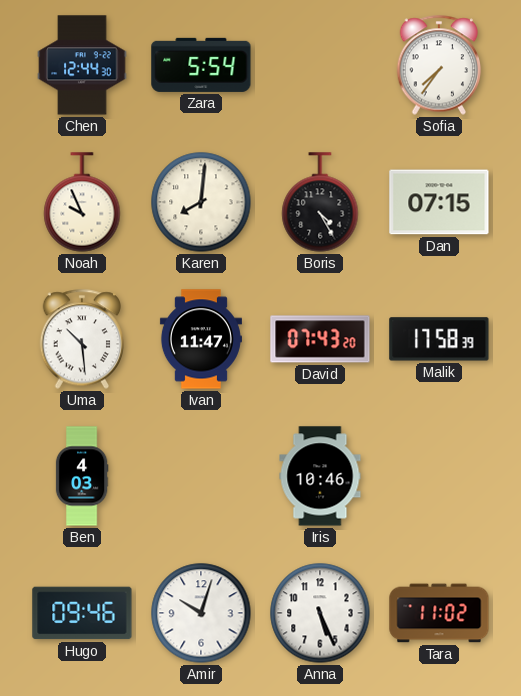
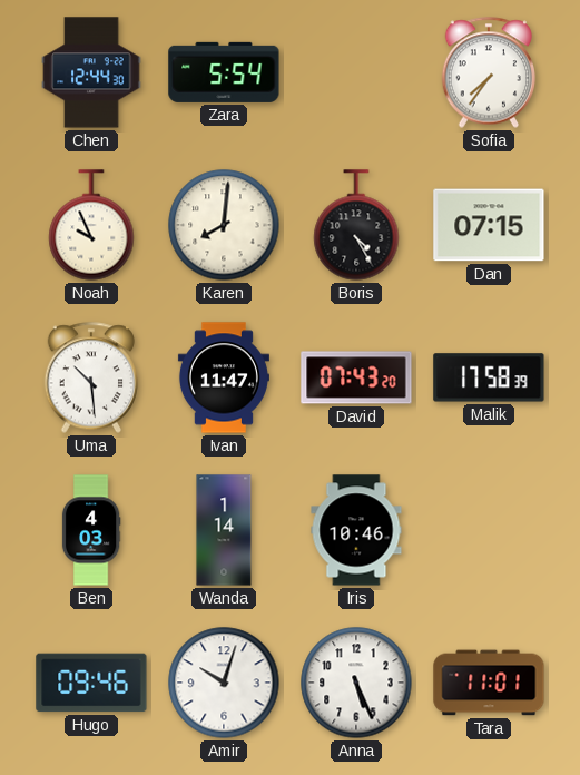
Wanda: none -> 1:14
Tara: 11:02 -> 11:01
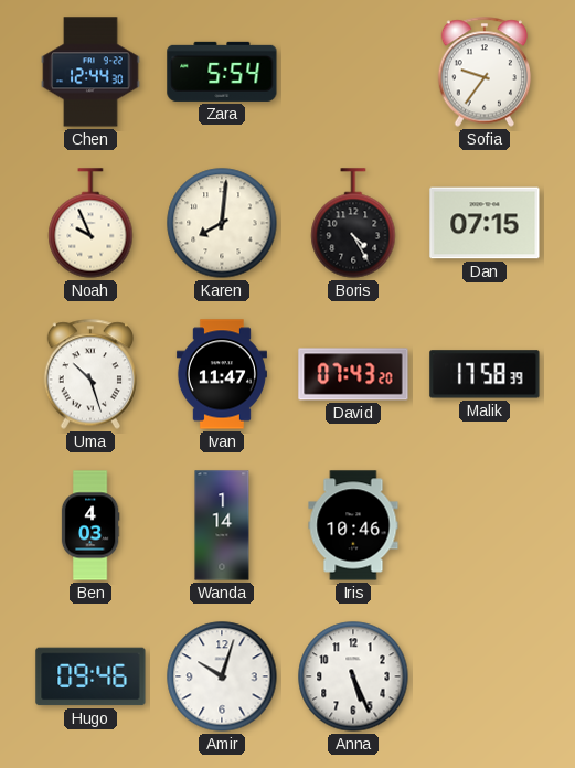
Sofia: 7:36 -> 9:36
Uma: 10:29 -> 10:27
Tara: 11:01 -> none
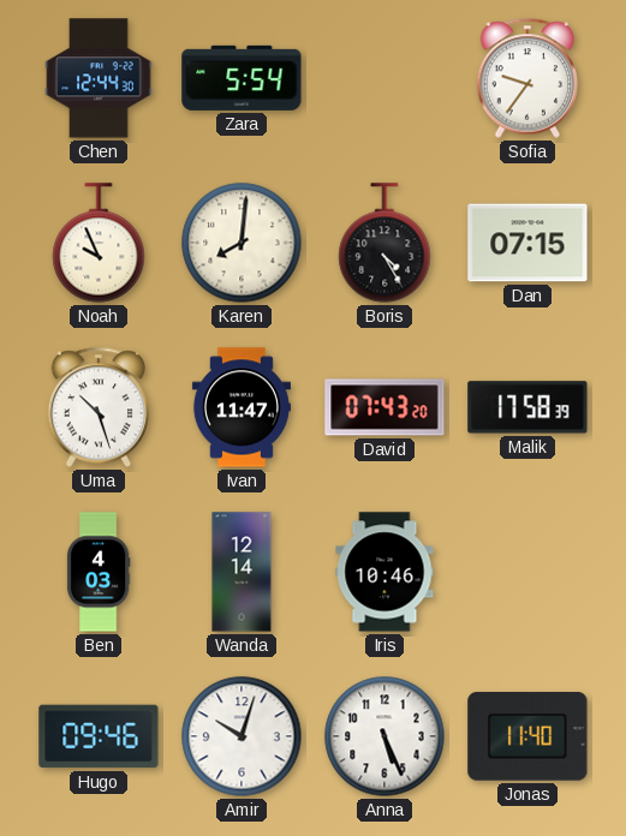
Wanda: 1:14 -> 12:14
Jonas: none -> 11:40
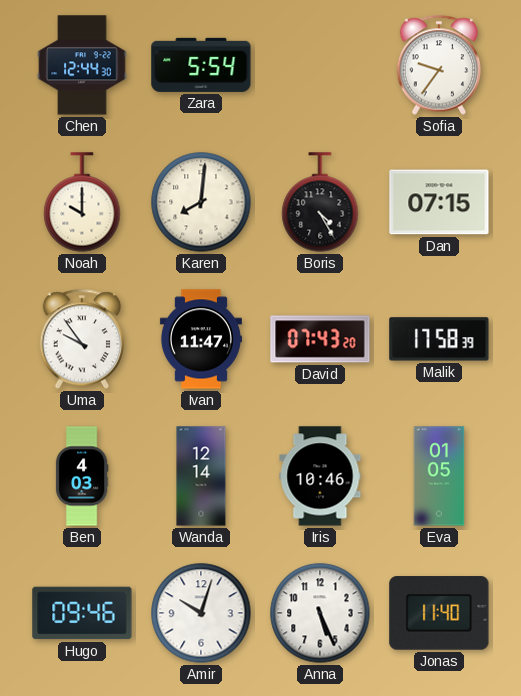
Noah: 9:56 -> 10:00
Uma: 10:27 -> 9:54
Eva: none -> 01:05
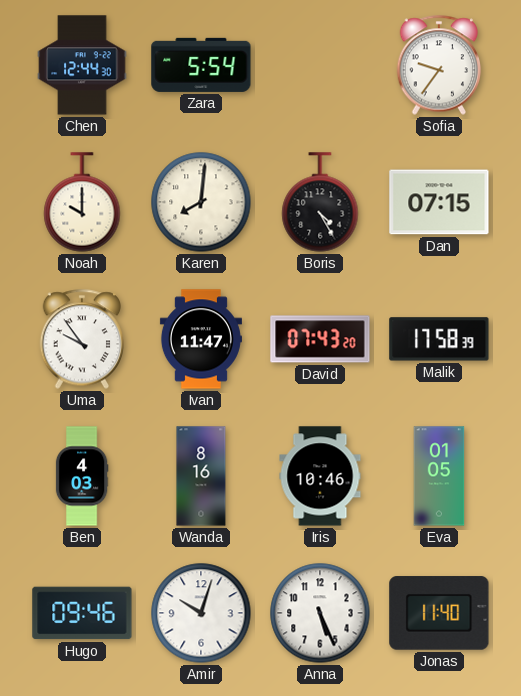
Wanda: 12:14 -> 8:16
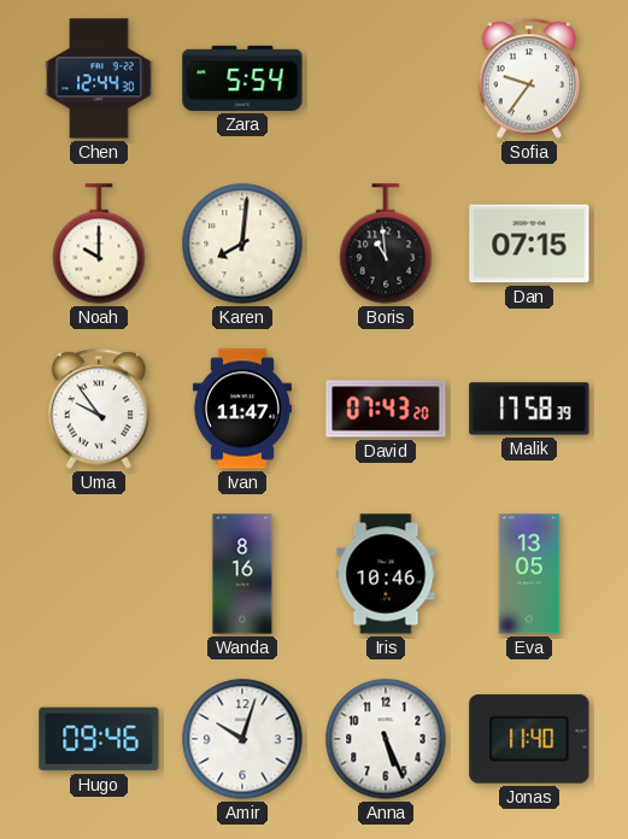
Boris: 4:25 -> 10:59
Ben: 4:03 -> none
Eva: 01:05 -> 13:05
